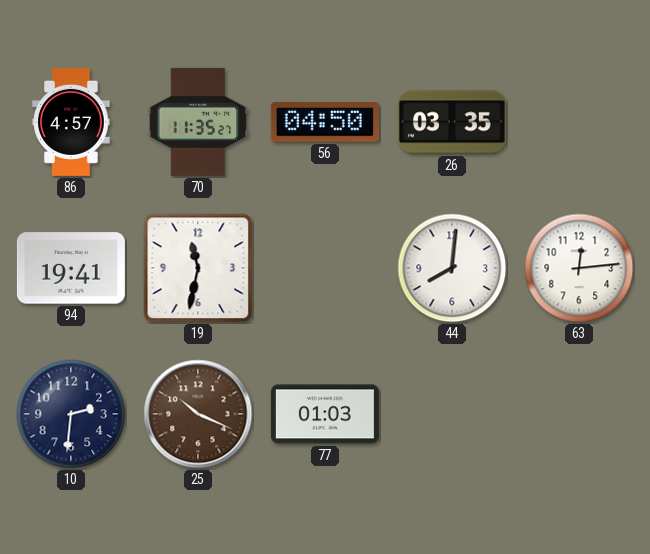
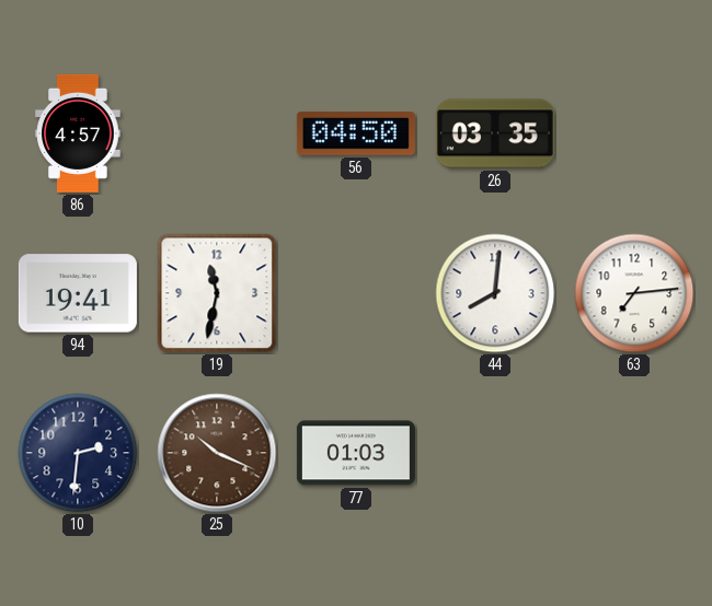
70: 11:35 -> none
63: 12:14 -> 7:14
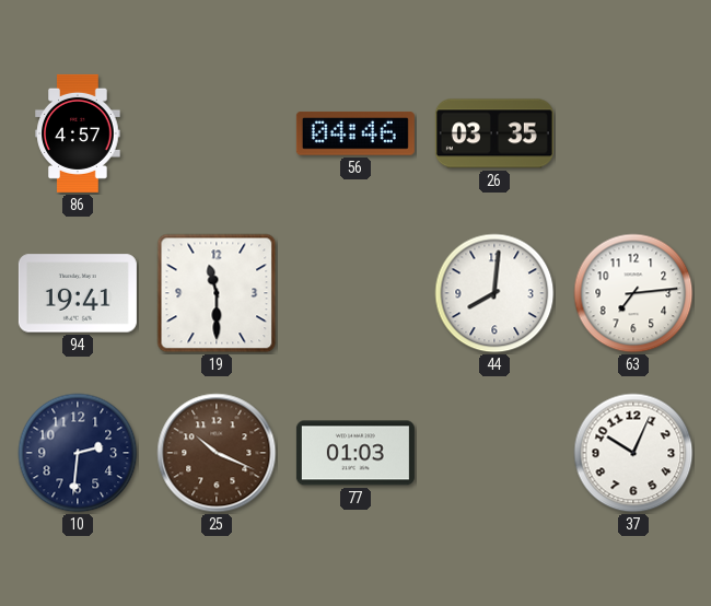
56: 04:50 -> 04:46
19: 11:32 -> 11:30
37: none -> 10:04
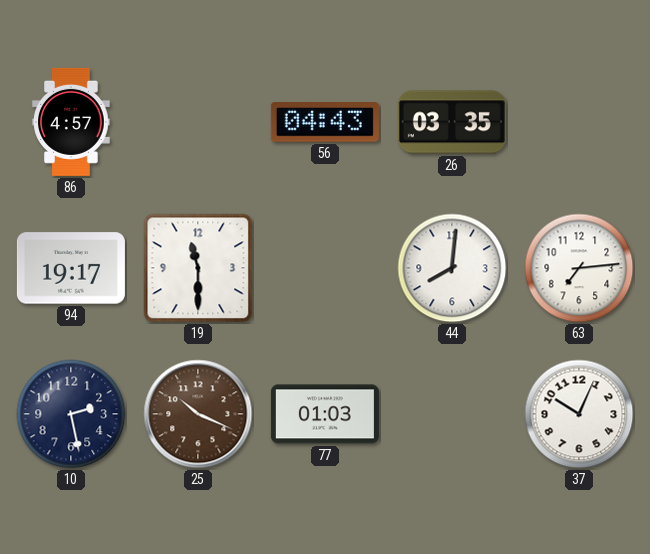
56: 04:46 -> 04:43
94: 19:41 -> 19:17
10: 2:31 -> 2:28
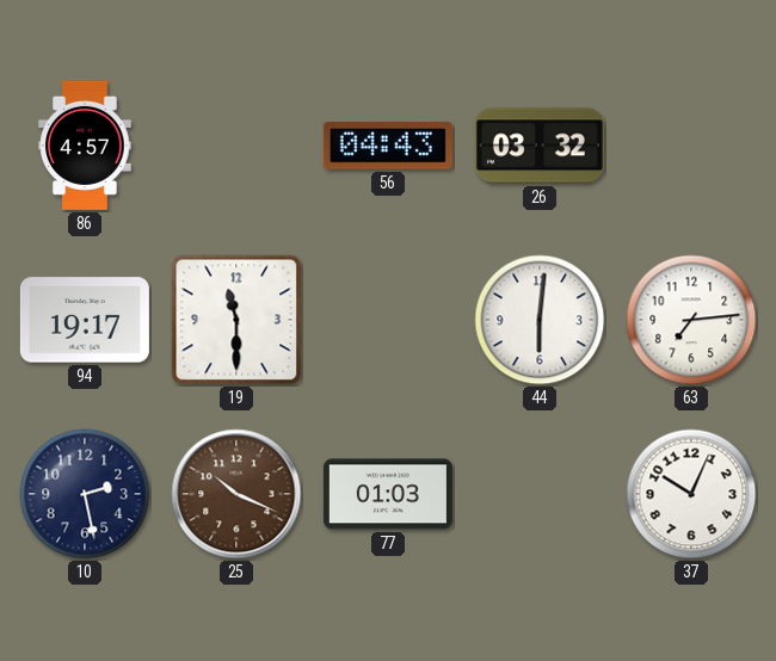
26: 03:35 -> 03:32
44: 8:01 -> 6:01
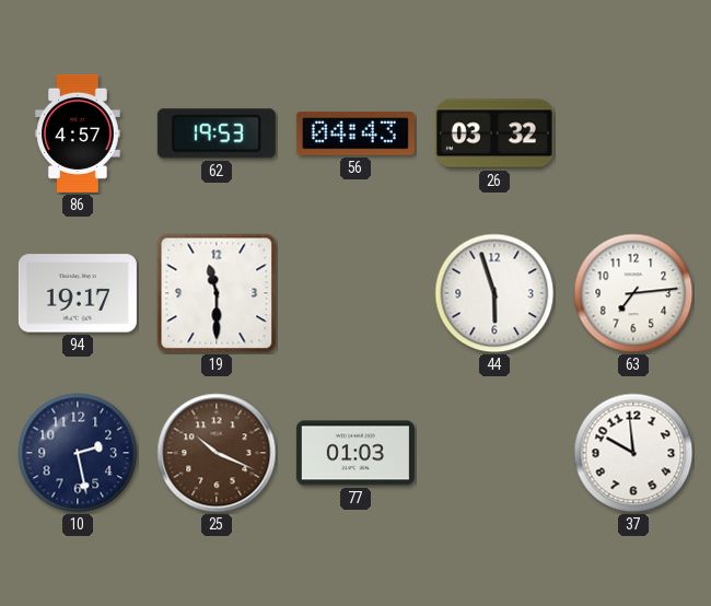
62: none -> 19:53
44: 6:01 -> 5:57
37: 10:04 -> 9:59
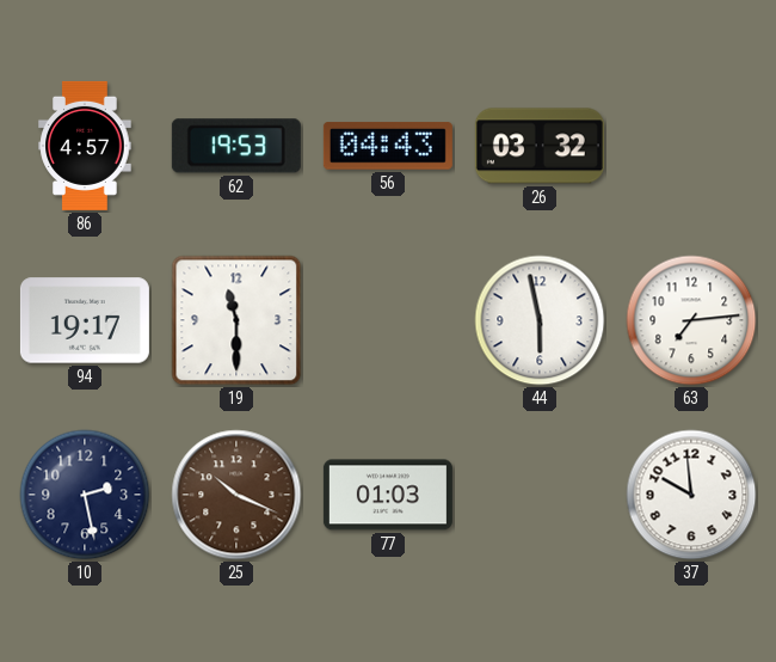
44: 5:57 -> 5:58
